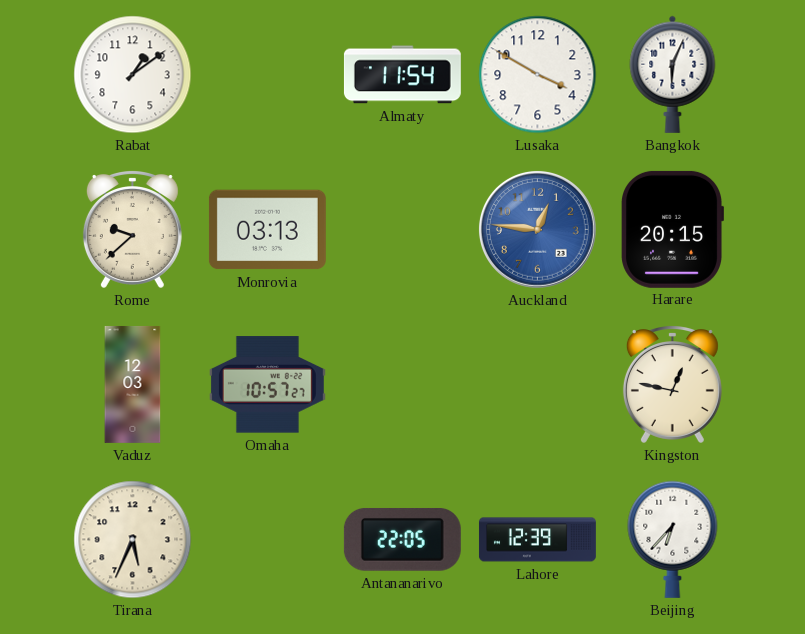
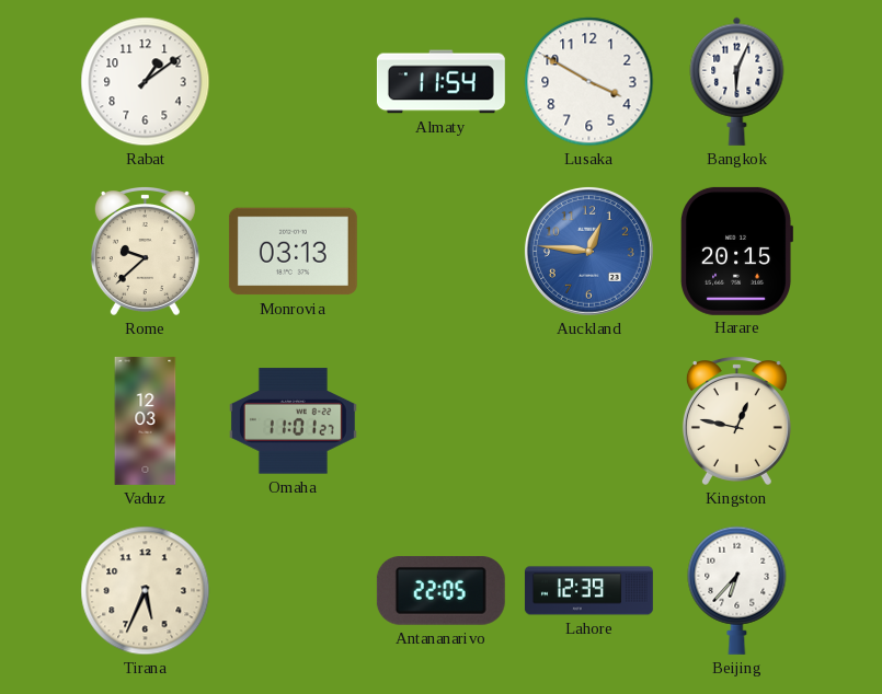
Omaha: 10:57 -> 11:01
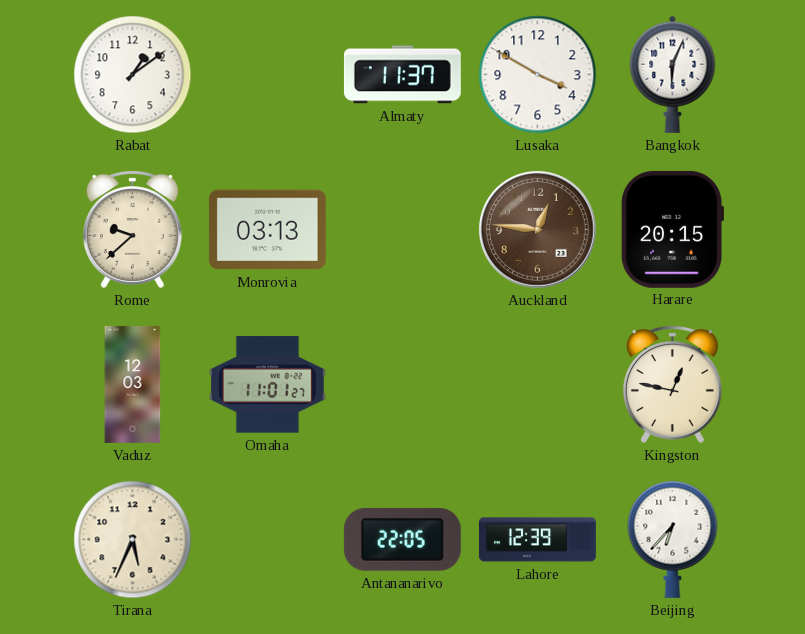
Almaty: 11:54 -> 11:37
Auckland dial: blue -> brown
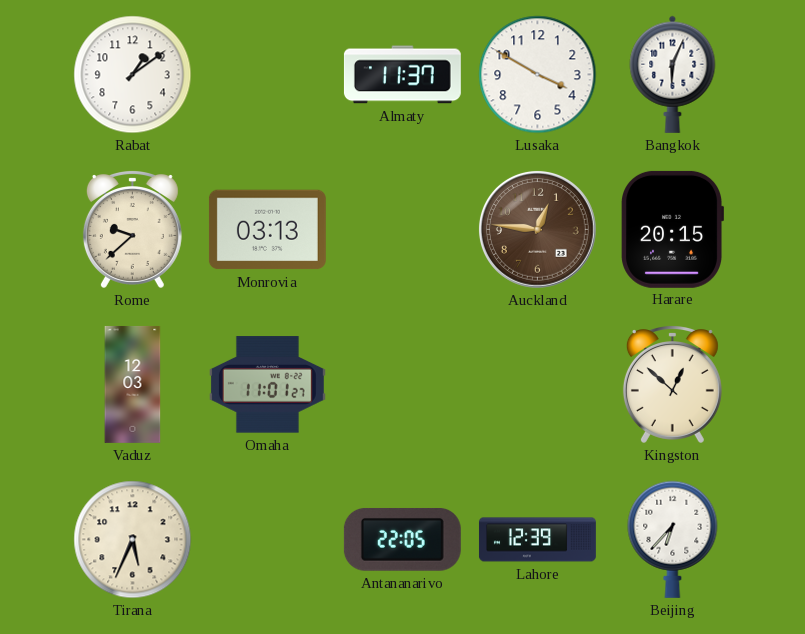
Kingston: 12:47 -> 12:52
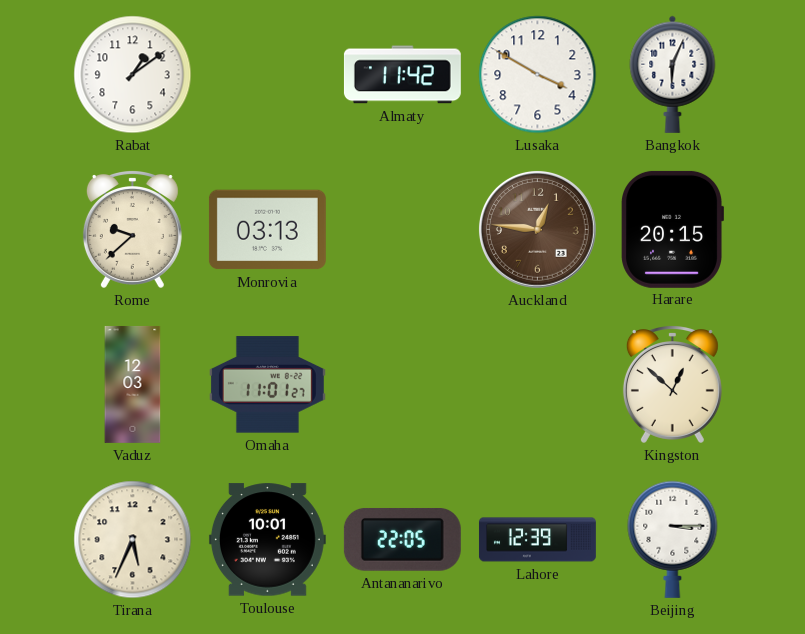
Almaty: 11:37 -> 11:42
Toulouse: none -> 10:01
Beijing: 6:37 -> 3:15
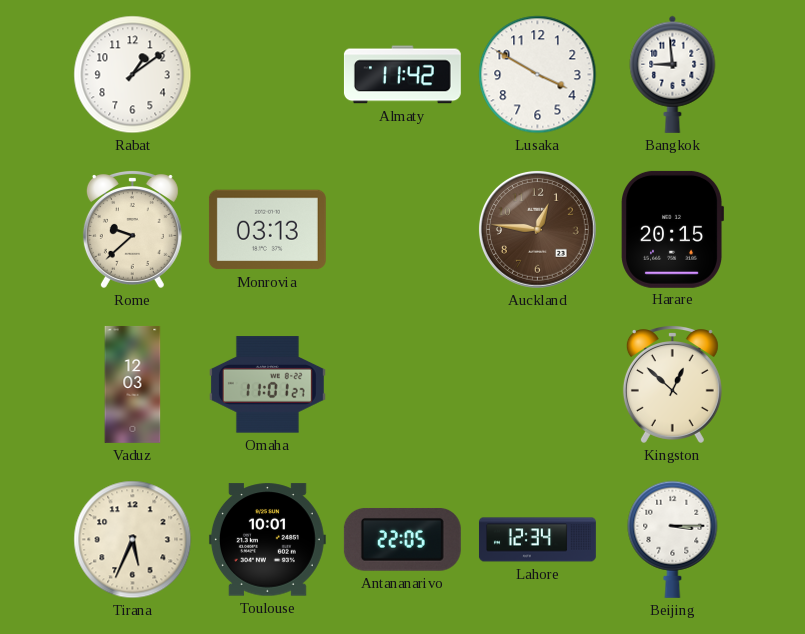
Bangkok: 6:04 -> 8:59
Lahore: 12:39 -> 12:34
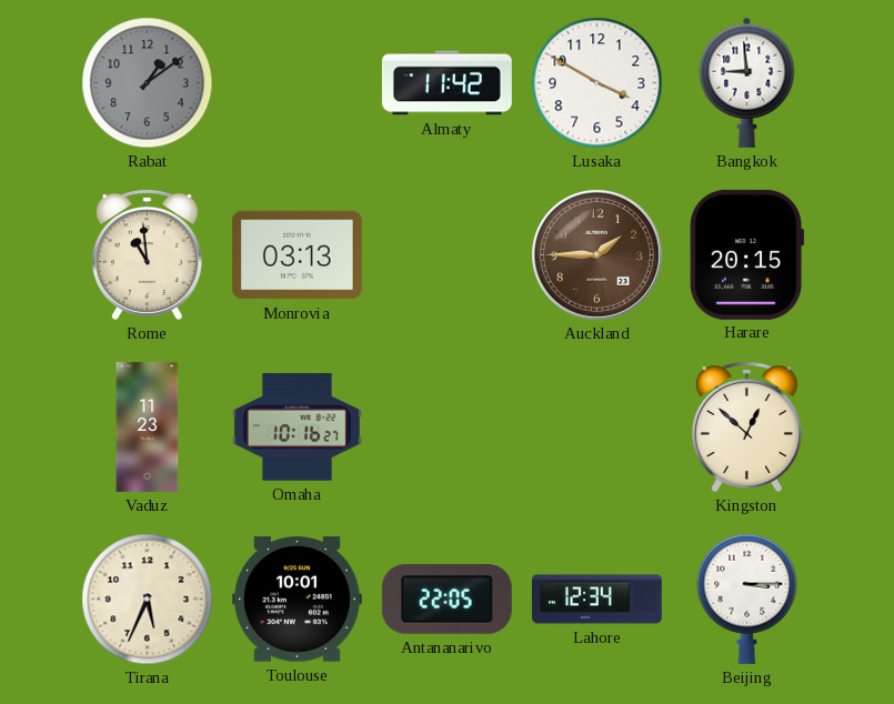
Rabat dial: white -> grey
Rome: 9:38 -> 10:59
Auckland: 12:46 -> 1:45
Vaduz: 12:03 -> 11:23
Omaha: 11:01 -> 10:16
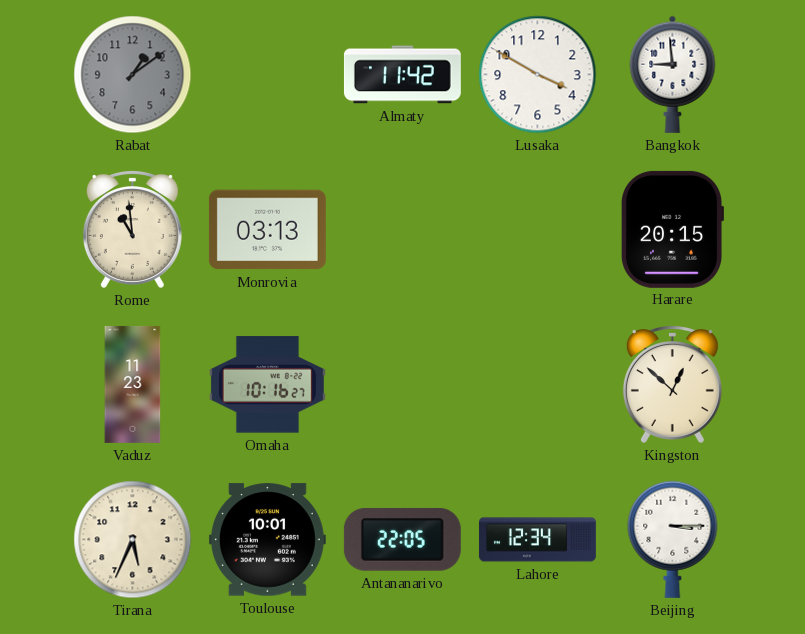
Auckland: 1:45 -> none
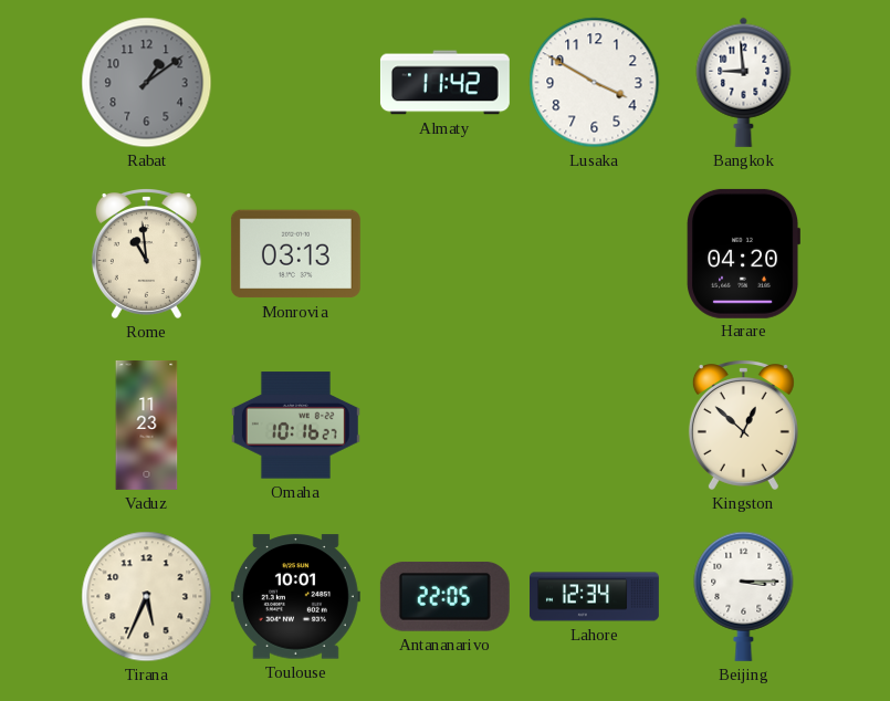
Harare: 20:15 -> 04:20
